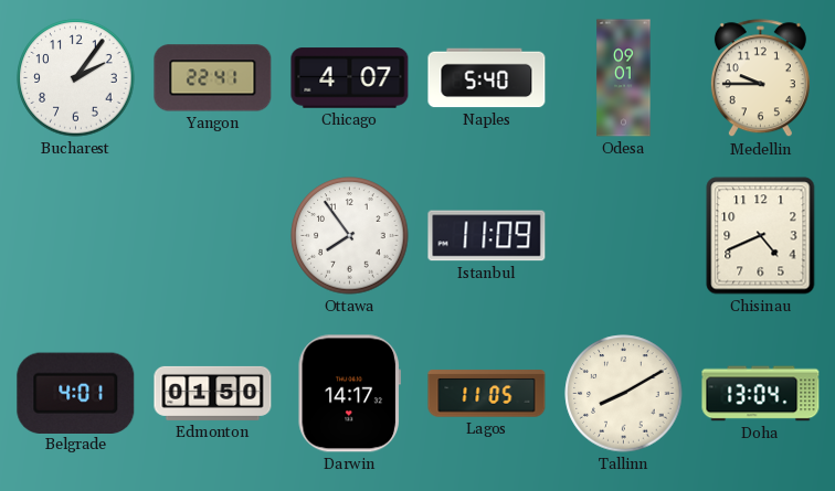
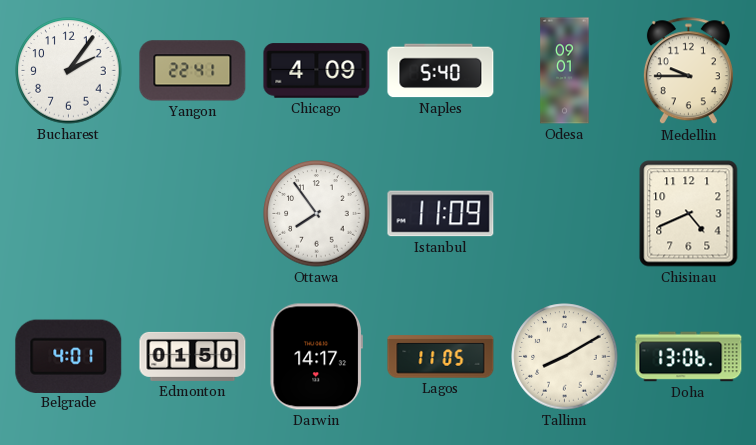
Chicago: 4:07 -> 4:09
Doha: 13:04 -> 13:06
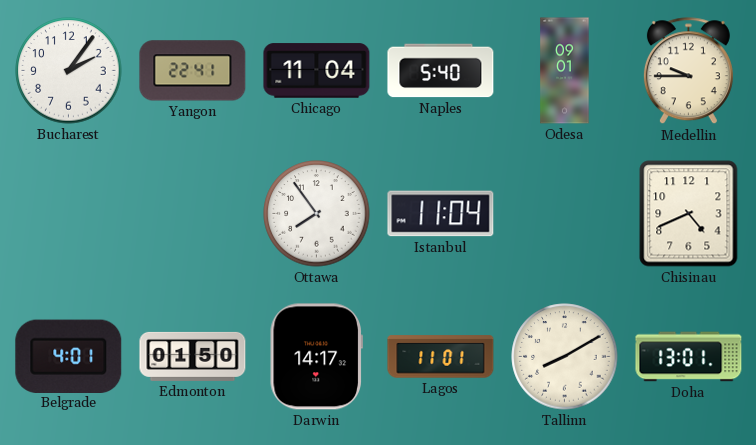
Chicago: 4:09 -> 11:04
Istanbul: 11:09 -> 11:04
Lagos: 11:05 -> 11:01
Doha: 13:06 -> 13:01
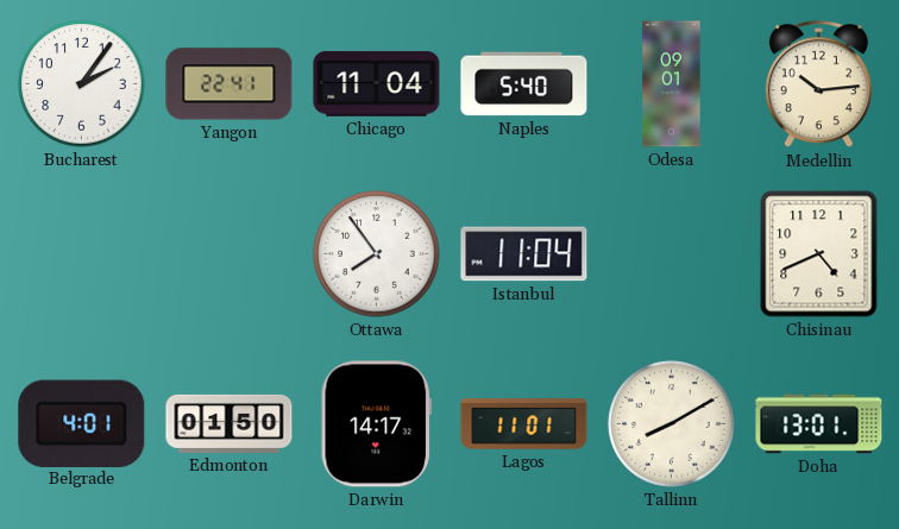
Medellin: 9:45 -> 10:14
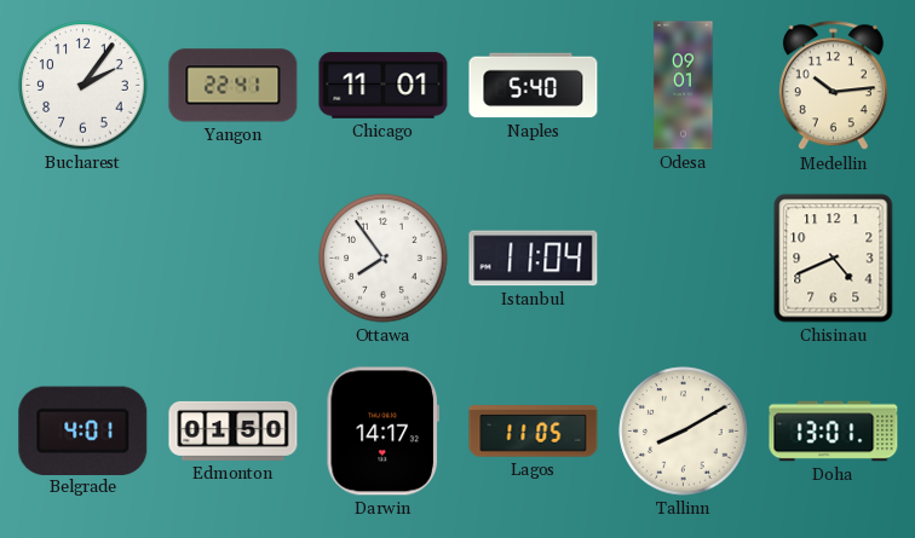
Chicago: 11:04 -> 11:01
Lagos: 11:01 -> 11:05
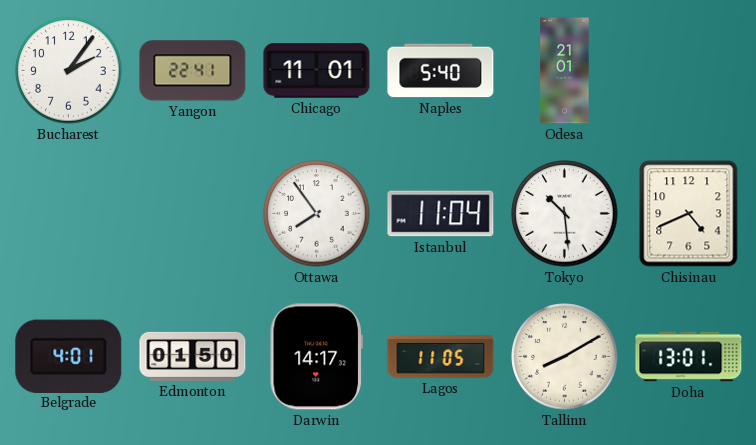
Odesa: 09:01 -> 21:01
Medellin: 10:14 -> none
Tokyo: none -> 10:29
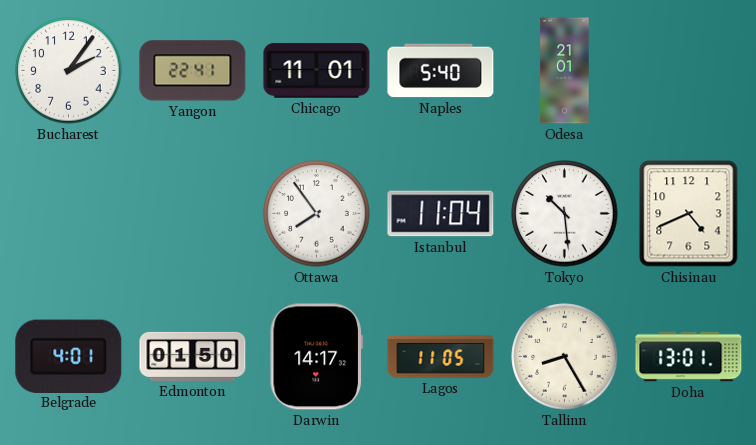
Tallinn: 8:10 -> 8:25
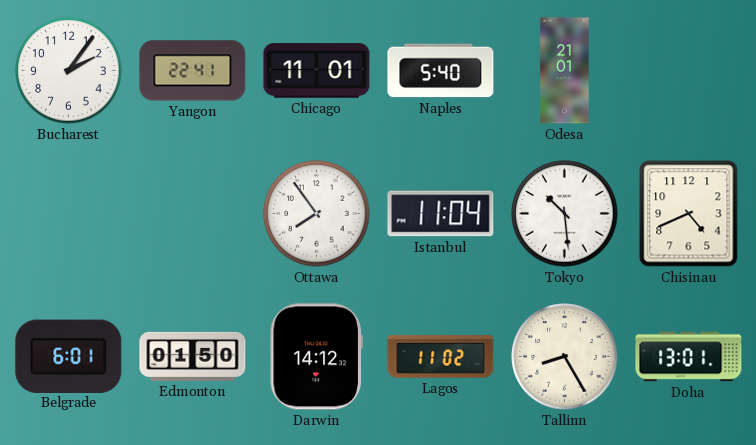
Belgrade: 4:01 -> 6:01
Darwin: 14:17 -> 14:12
Lagos: 11:05 -> 11:02
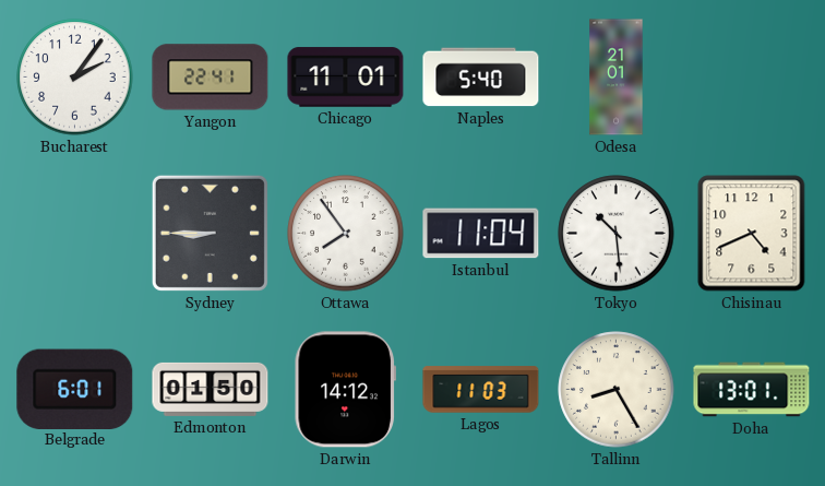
Sydney: none -> 8:45
Lagos: 11:02 -> 11:03
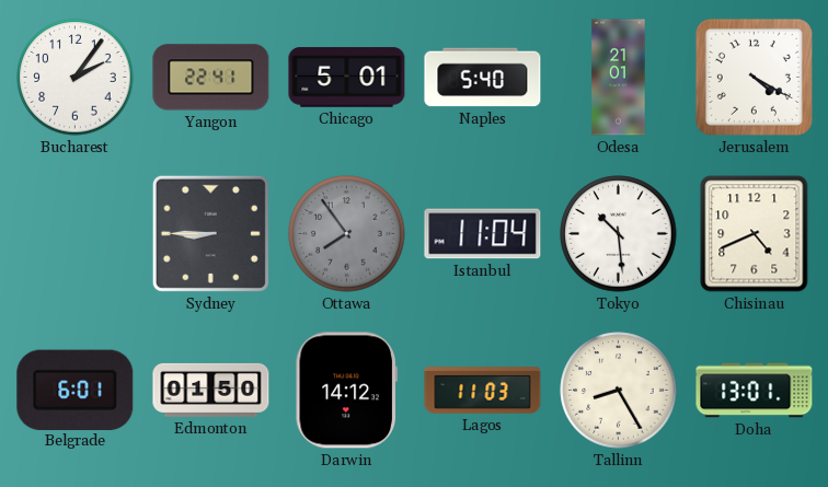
Chicago: 11:01 -> 5:01
Jerusalem: none -> 4:20
Ottawa dial: white -> grey
